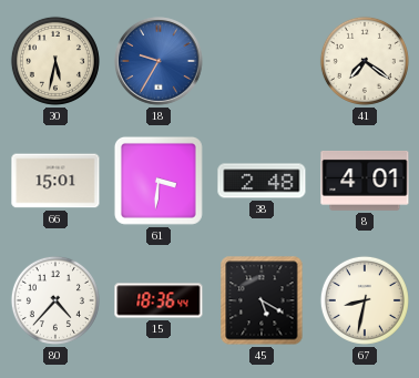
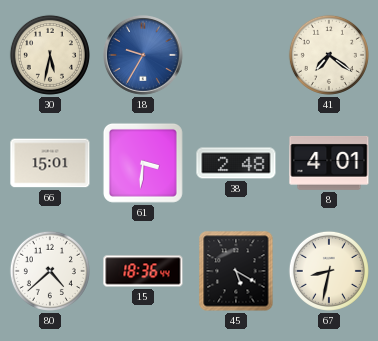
80: 4:37 -> 4:38
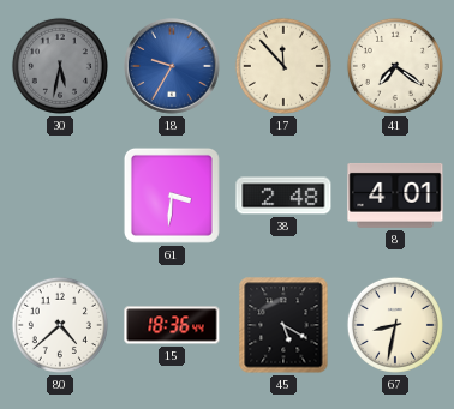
30 dial: cream -> grey
17: none -> 11:53
66: 15:01 -> none
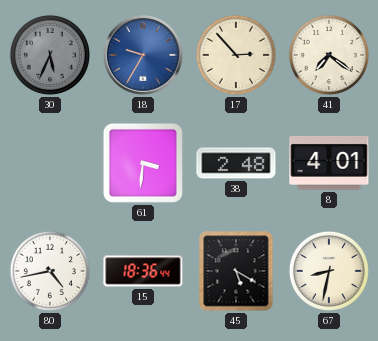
30: 5:32 -> 5:34
17: 11:53 -> 2:53
80: 4:38 -> 4:43
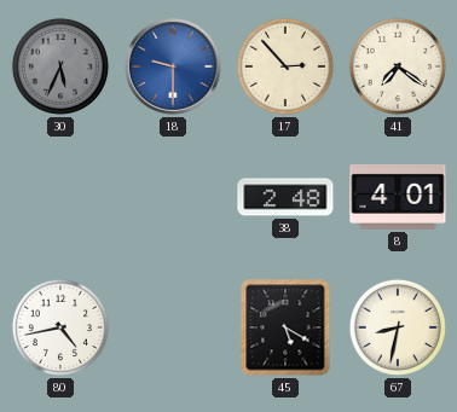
18: 9:35 -> 9:30
61: 3:31 -> none
15: 18:36 -> none
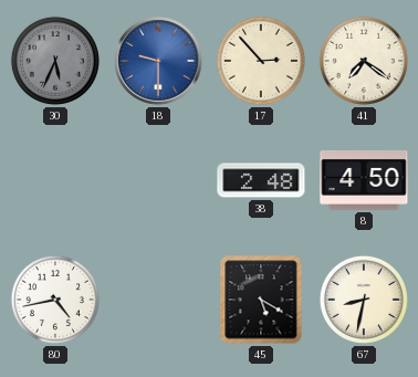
8: 4:01 -> 4:50
